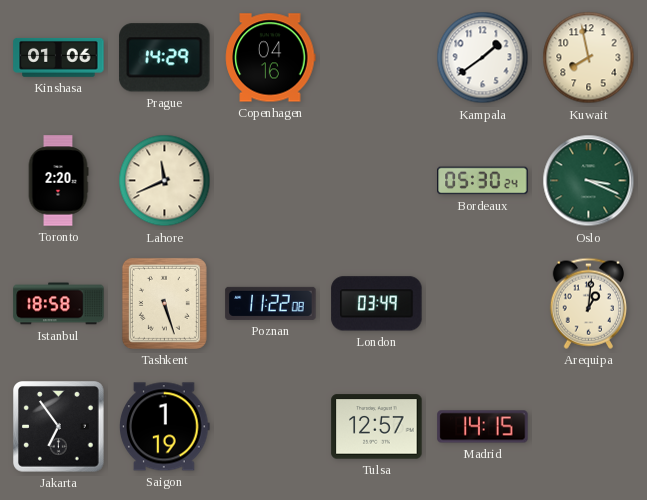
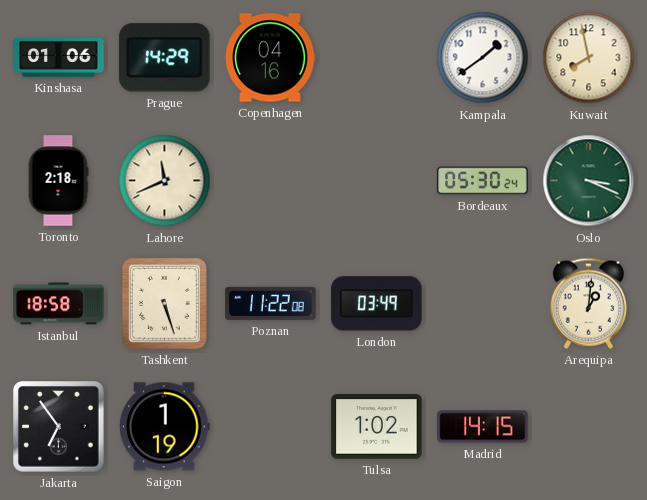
Toronto: 2:20 -> 2:18
Tulsa: 12:57 -> 1:02
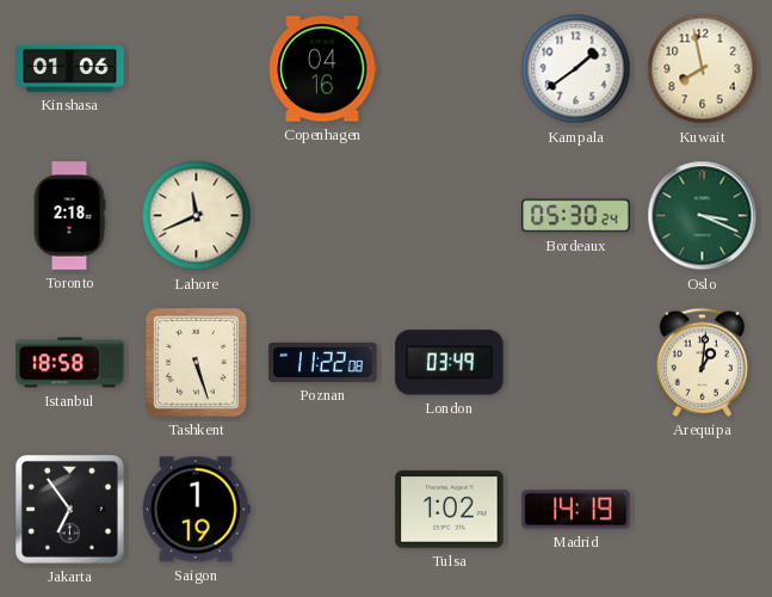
Prague: 14:29 -> none
Madrid: 14:15 -> 14:19
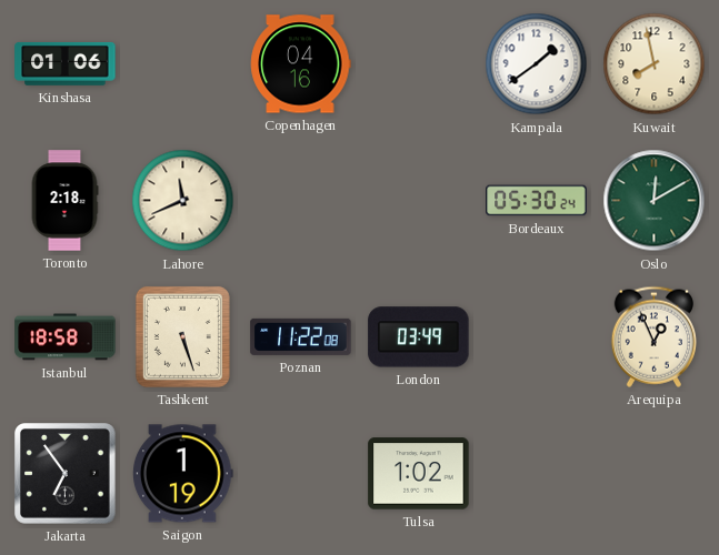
Oslo: 3:19 -> 12:10
Arequipa: 1:01 -> 12:56
Madrid: 14:19 -> none
